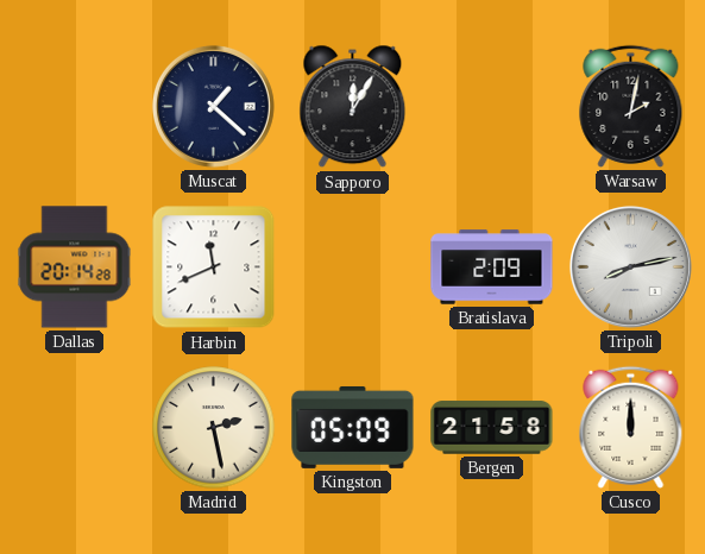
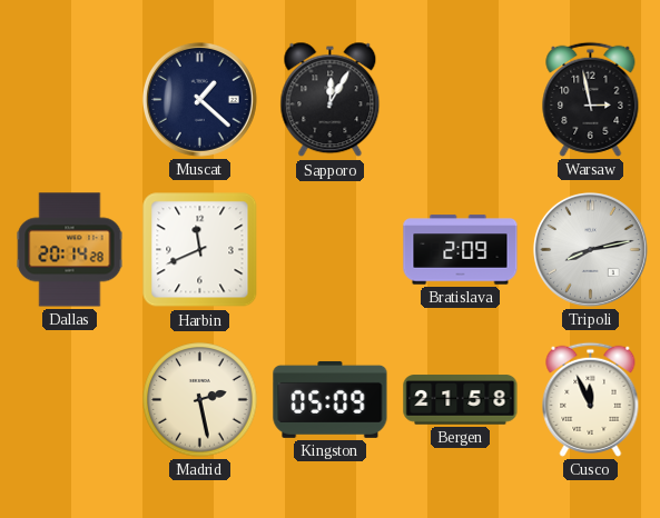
Warsaw: 2:02 -> 2:58
Cusco: 12:00 -> 11:56
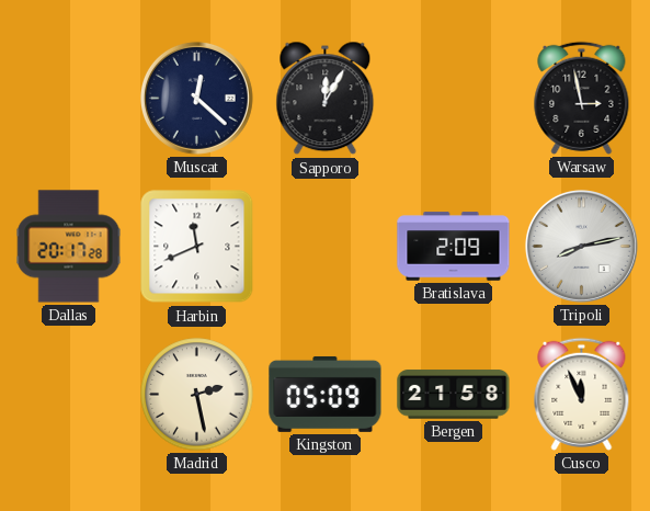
Muscat: 1:22 -> 12:22
Dallas: 20:14 -> 20:17
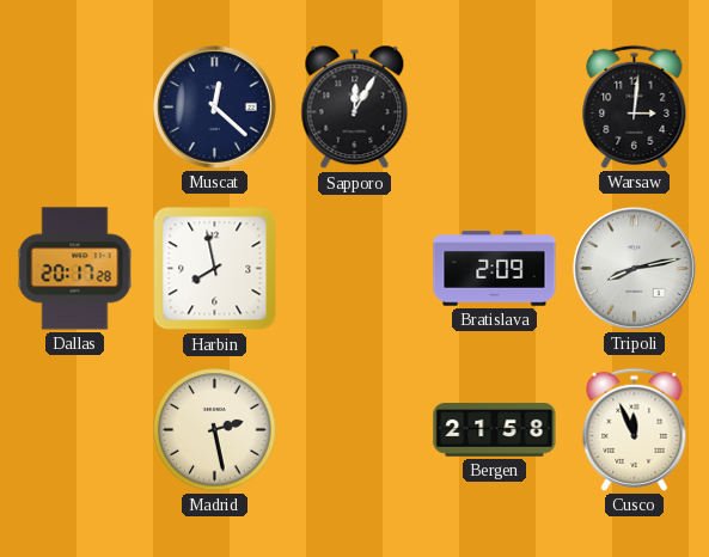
Warsaw: 2:58 -> 3:01
Harbin: 11:41 -> 7:58
Kingston: 05:09 -> none
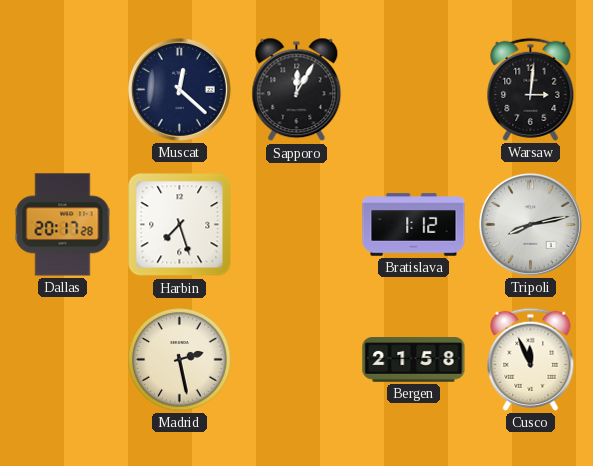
Harbin: 7:58 -> 7:27
Bratislava: 2:09 -> 1:12
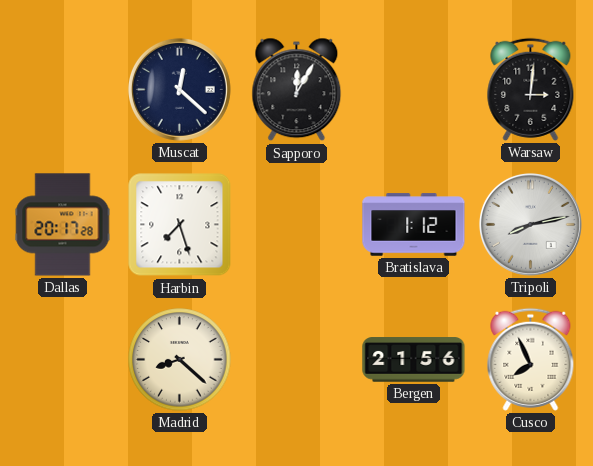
Madrid: 2:28 -> 8:22
Bergen: 21:58 -> 21:56
Cusco: 11:56 -> 7:56
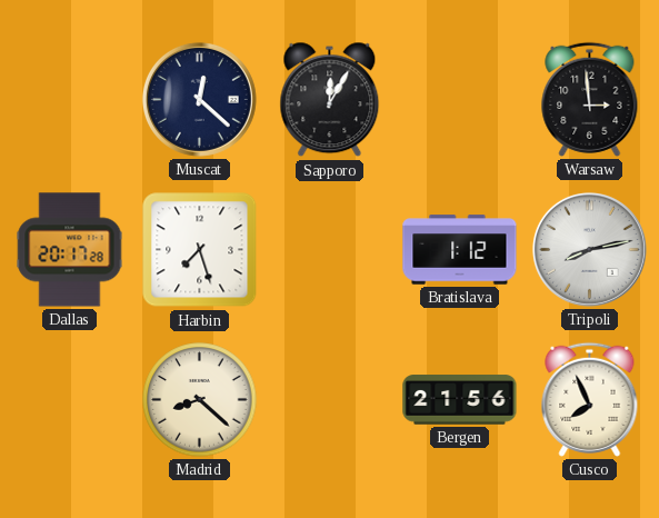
Warsaw: 3:01 -> 2:59
